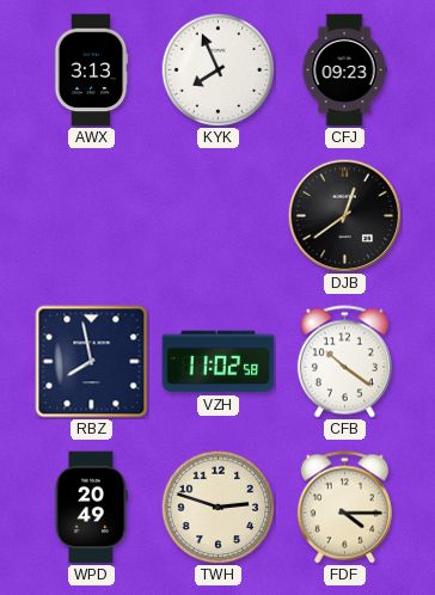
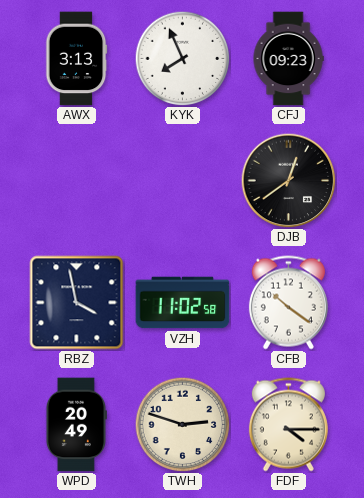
RBZ: 7:58 -> 3:58
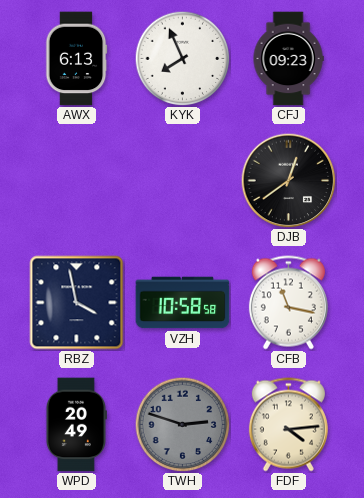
AWX: 3:13 -> 6:13
VZH: 11:02 -> 10:58
CFB: 10:21 -> 11:17
TWH dial: cream -> grey
FDF: 4:15 -> 4:14
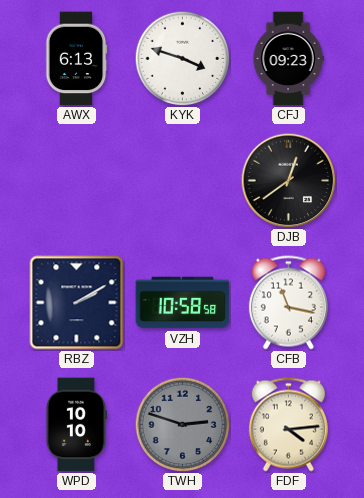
KYK: 7:56 -> 3:48
RBZ: 3:58 -> 2:10
WPD: 20:49 -> 10:10
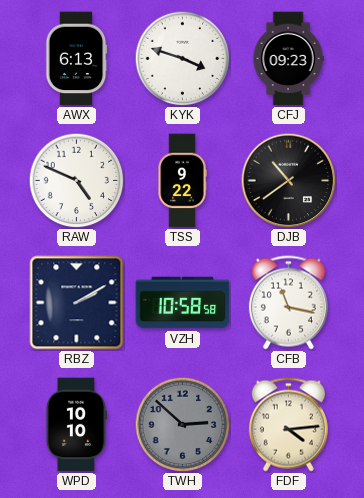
RAW: none -> 4:49
TSS: none -> 9:22
DJB: 12:39 -> 10:39
TWH: 2:48 -> 2:52
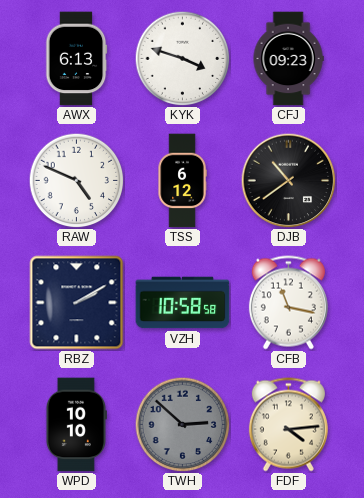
TSS: 9:22 -> 6:12
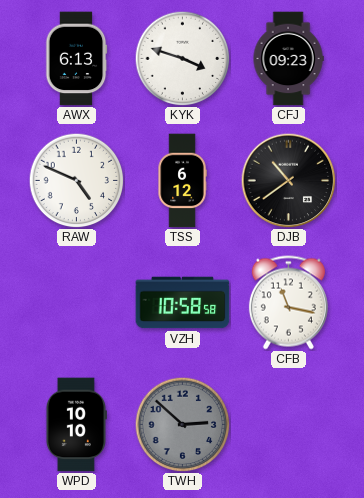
RBZ: 2:10 -> none
FDF: 4:14 -> none
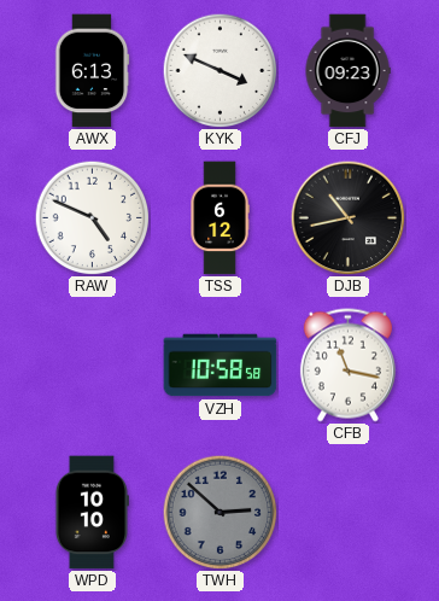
KYK: 3:48 -> 3:49
DJB: 10:39 -> 10:43
